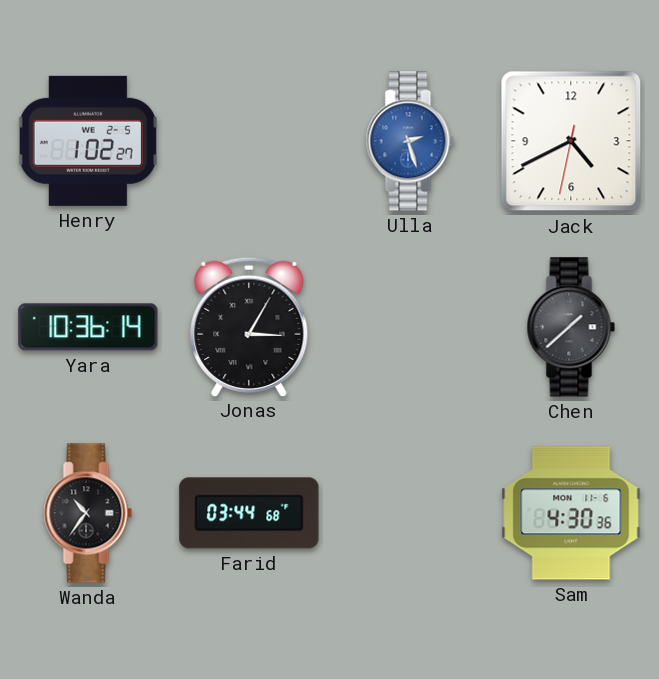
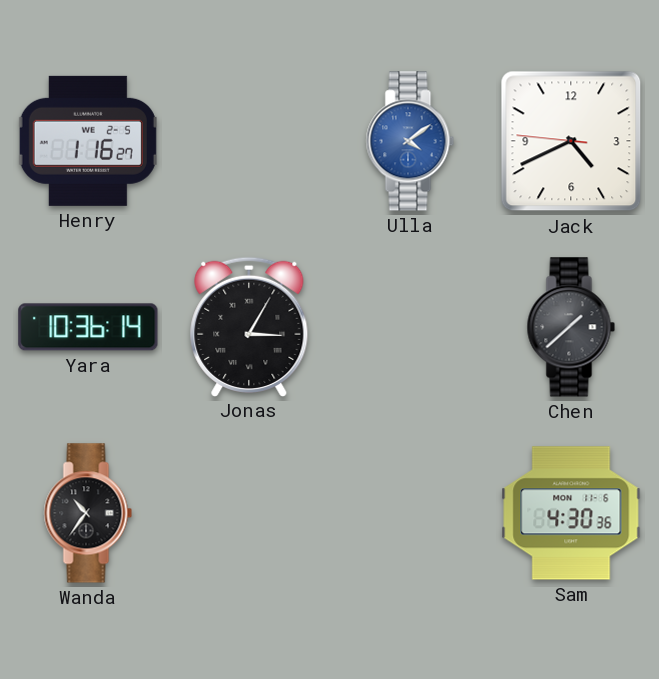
Henry: 1:02 -> 1:16
Ulla: 2:27 -> 4:09
Jack: 4:40:32 -> 4:40:46
Farid: 03:44 -> none
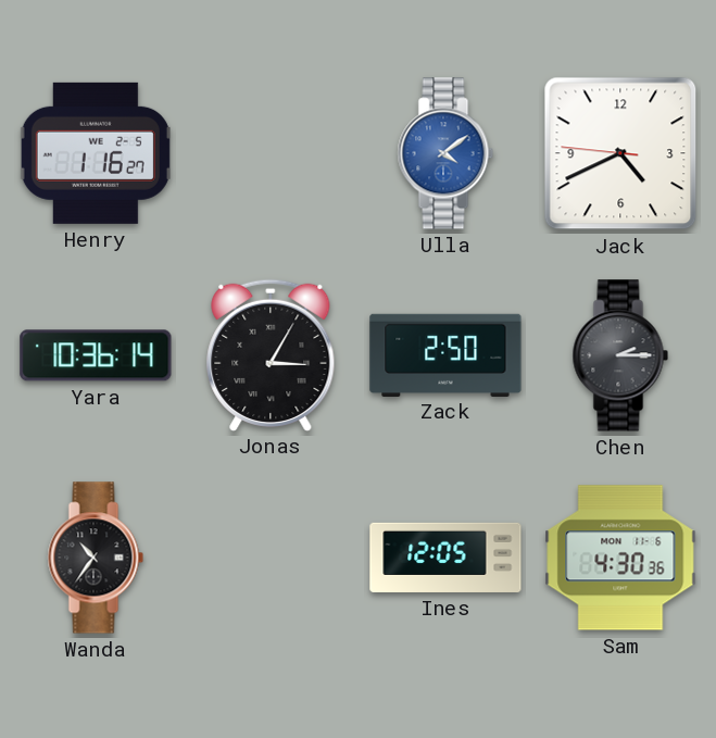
Zack: none -> 2:50
Chen: 1:38 -> 2:15
Ines: none -> 12:05
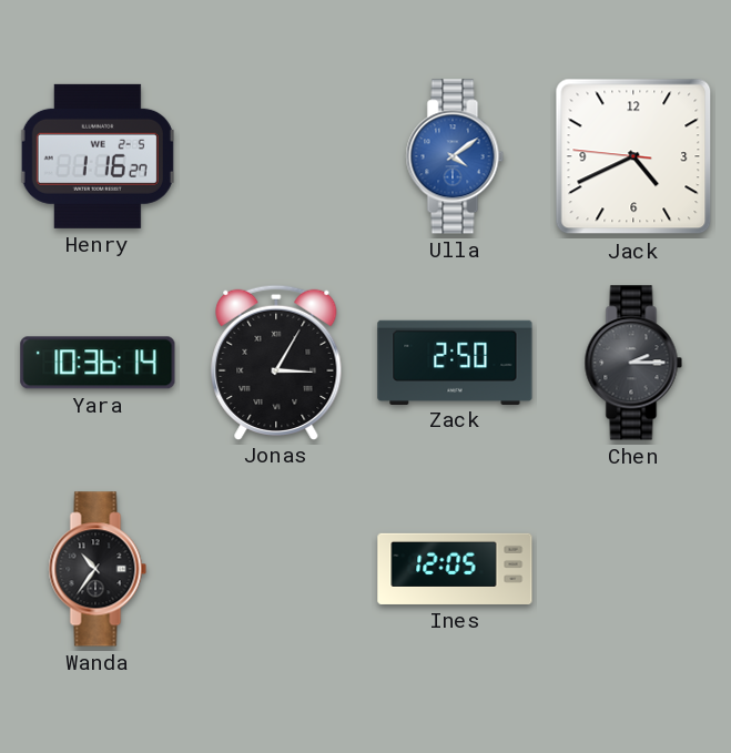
Sam: 4:30 -> none
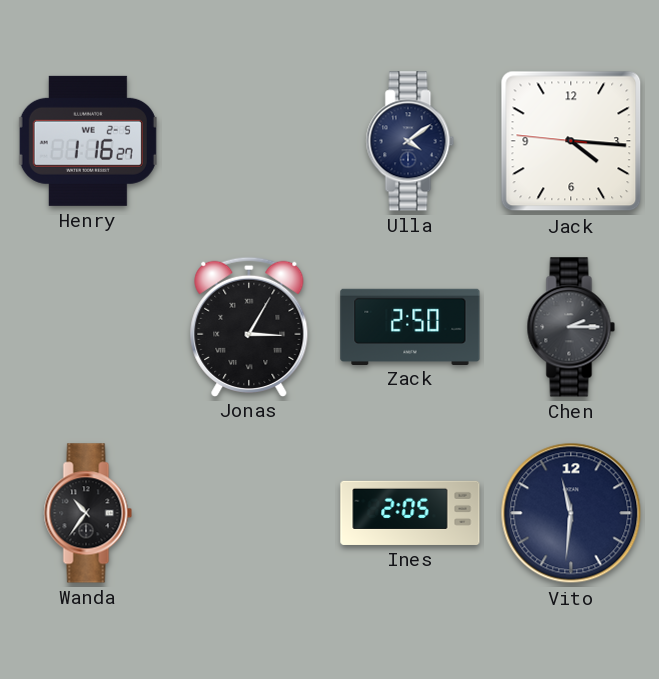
Ulla dial: blue -> navy
Jack: 4:40 -> 4:15
Yara: 10:36 -> none
Ines: 12:05 -> 2:05
Vito: none -> 11:31
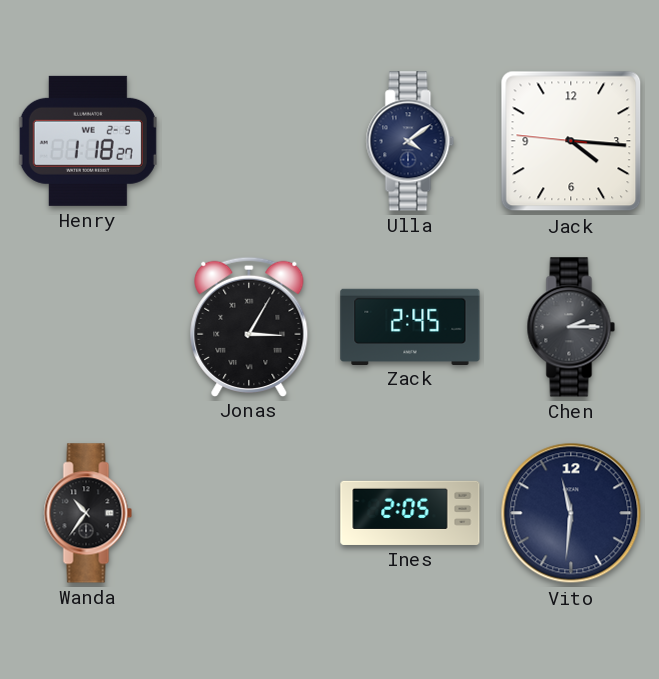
Henry: 1:16 -> 1:18
Zack: 2:50 -> 2:45
